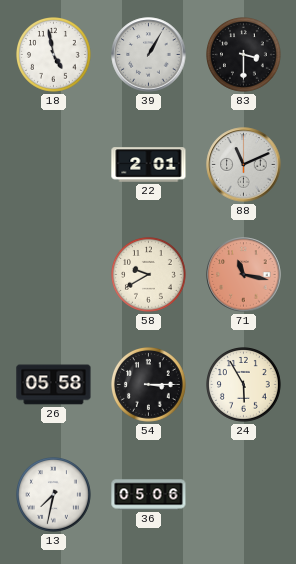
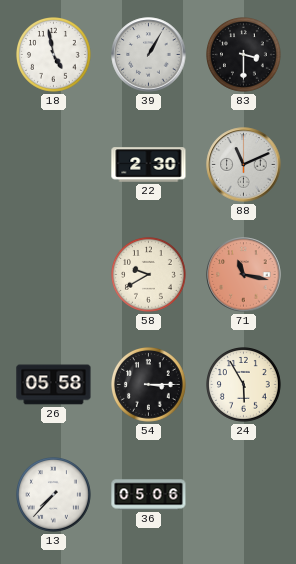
22: 2:01 -> 2:30
13: 7:32 -> 7:37
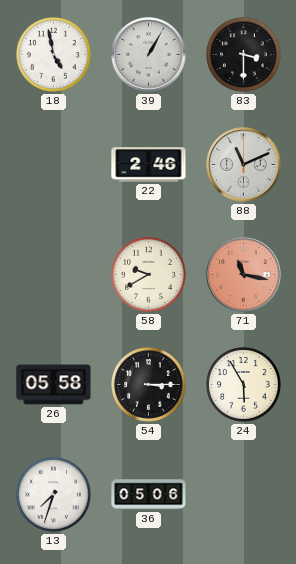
22: 2:30 -> 2:46
13: 7:37 -> 7:33
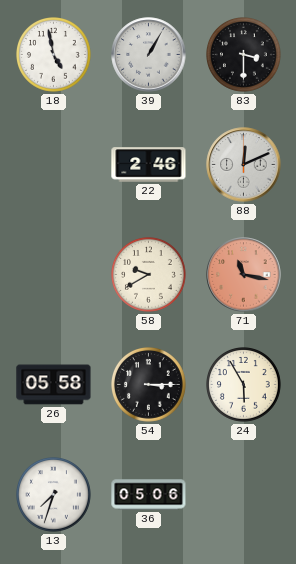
88: 11:11 -> 12:11
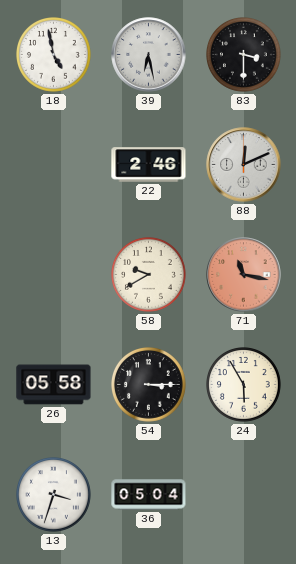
39: 1:05 -> 6:28
13: 7:33 -> 3:33
36: 05:06 -> 05:04
